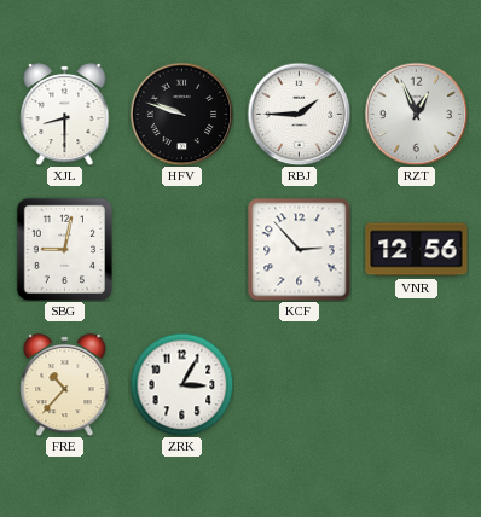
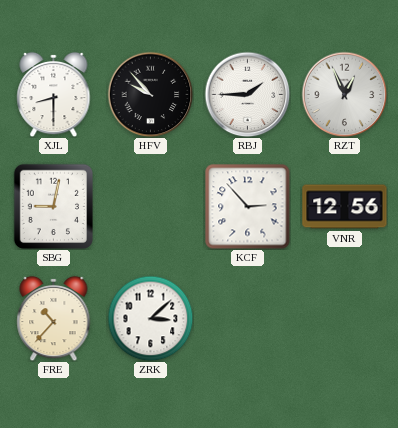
HFV: 9:48 -> 9:53
ZRK: 3:05 -> 3:08
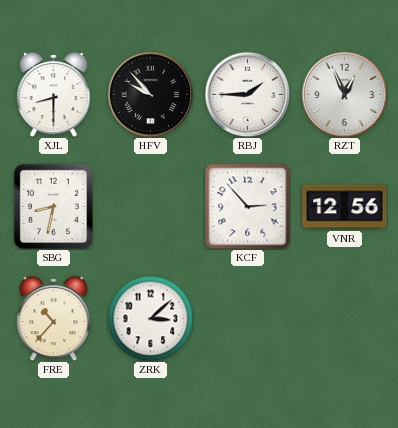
SBG: 9:02 -> 8:32
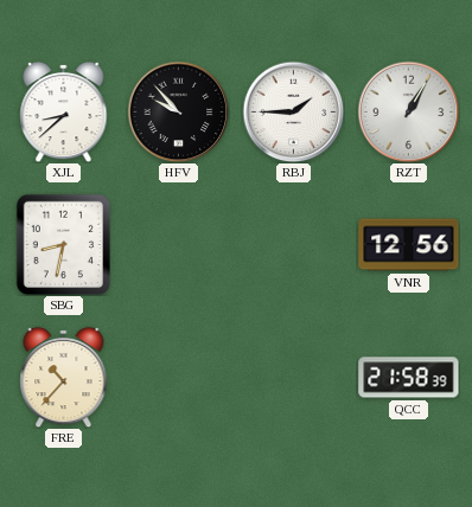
XJL: 8:30 -> 8:38
RZT: 12:56 -> 1:05
KCF: 2:53 -> none
ZRK: 3:08 -> none
QCC: none -> 21:58
